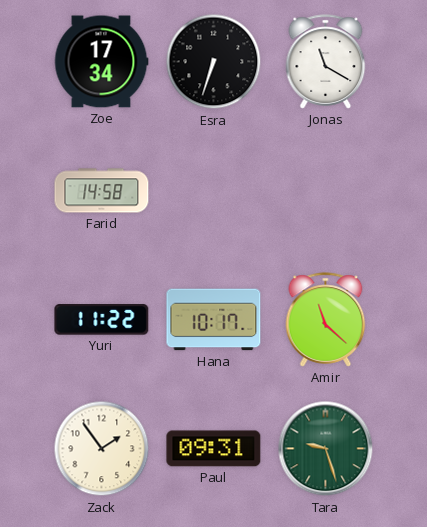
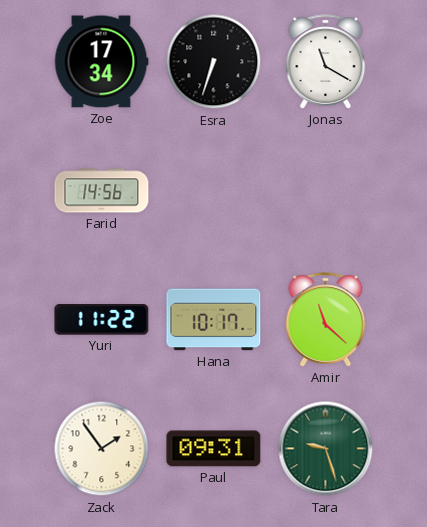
Farid: 14:58 -> 14:56
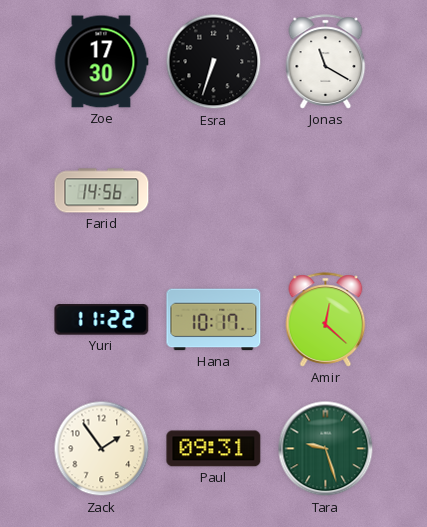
Zoe: 17:34 -> 17:30
Amir: 11:22 -> 12:22
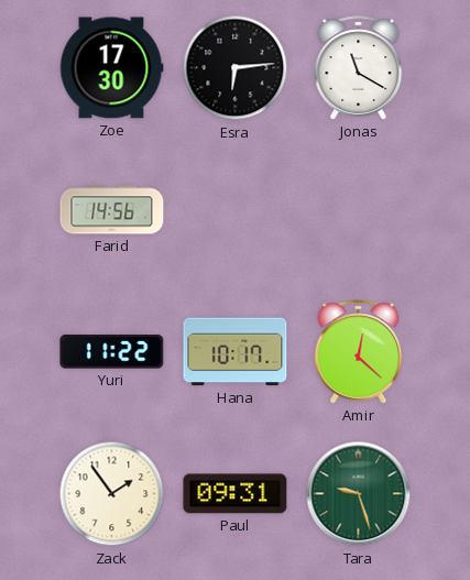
Esra: 6:33 -> 6:14
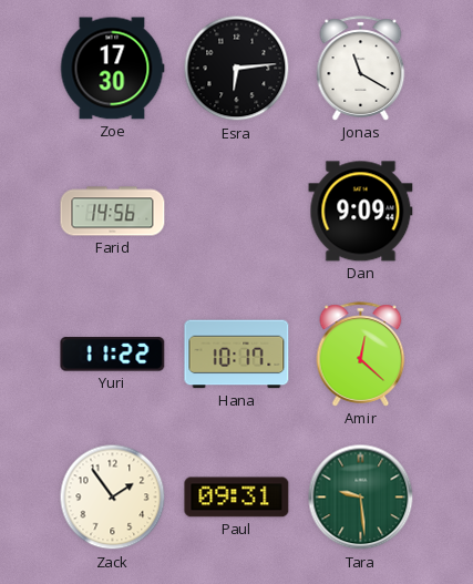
Dan: none -> 9:09
Tara: 9:27 -> 9:29
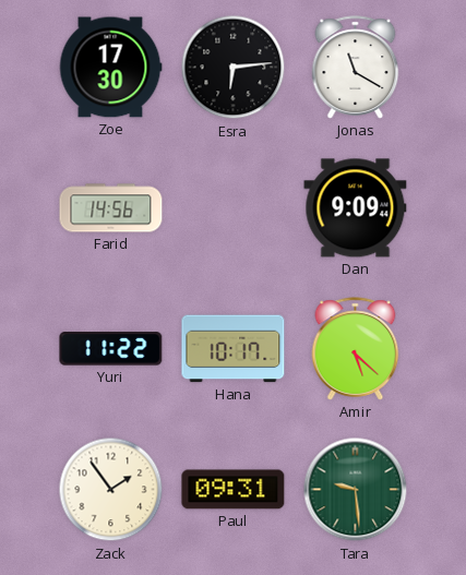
Amir: 12:22 -> 5:22
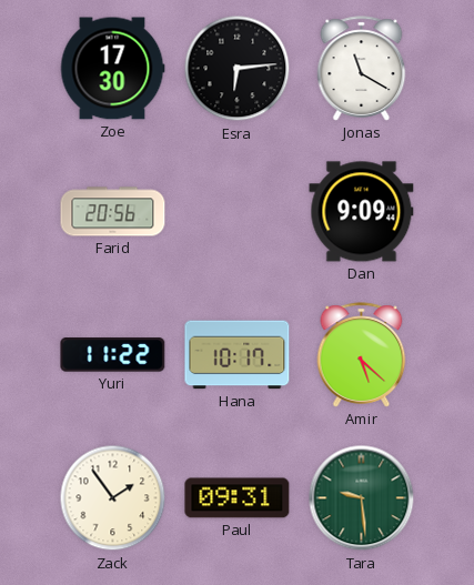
Farid: 14:56 -> 20:56
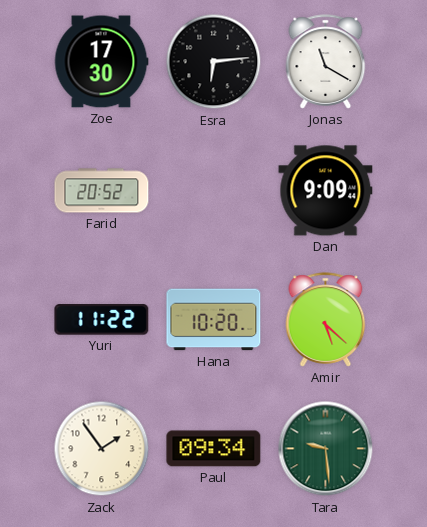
Farid: 20:56 -> 20:52
Hana: 10:17 -> 10:20
Paul: 09:31 -> 09:34
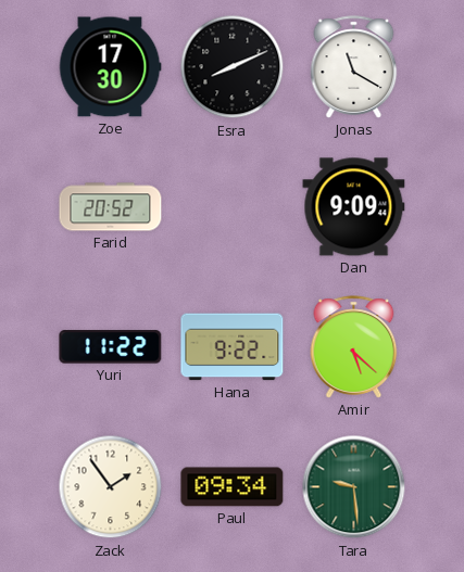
Esra: 6:14 -> 8:11
Hana: 10:20 -> 9:22
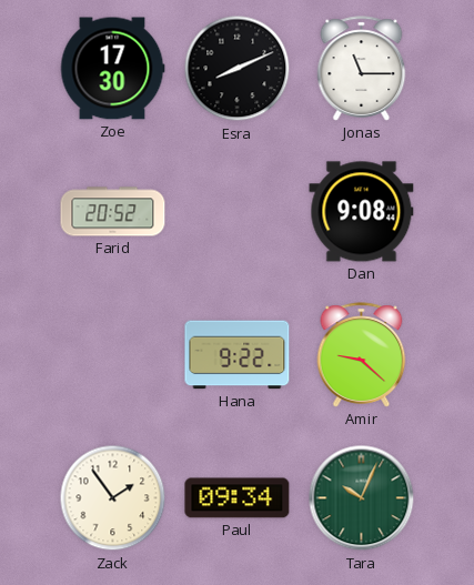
Jonas: 11:20 -> 11:15
Dan: 9:09 -> 9:08
Yuri: 11:22 -> none
Amir: 5:22 -> 9:22
Tara: 9:29 -> 10:04
